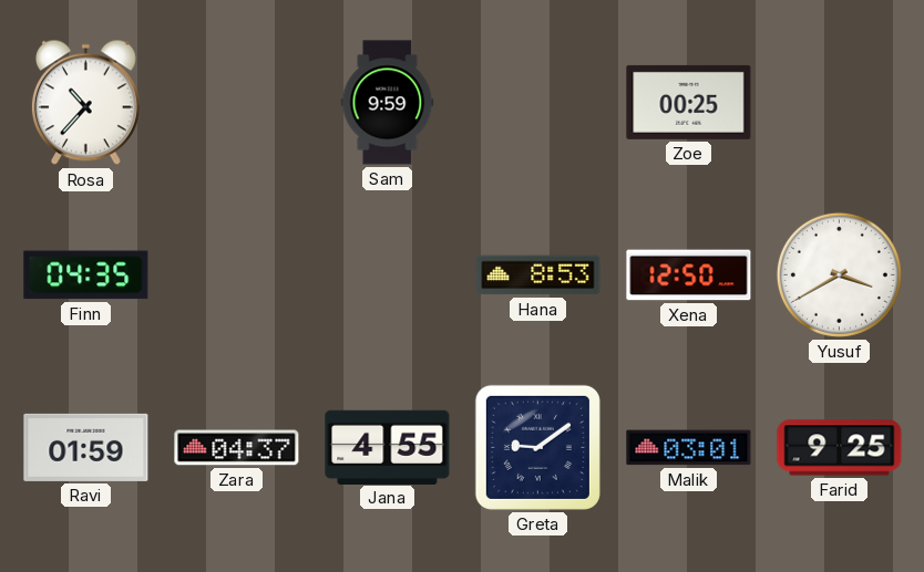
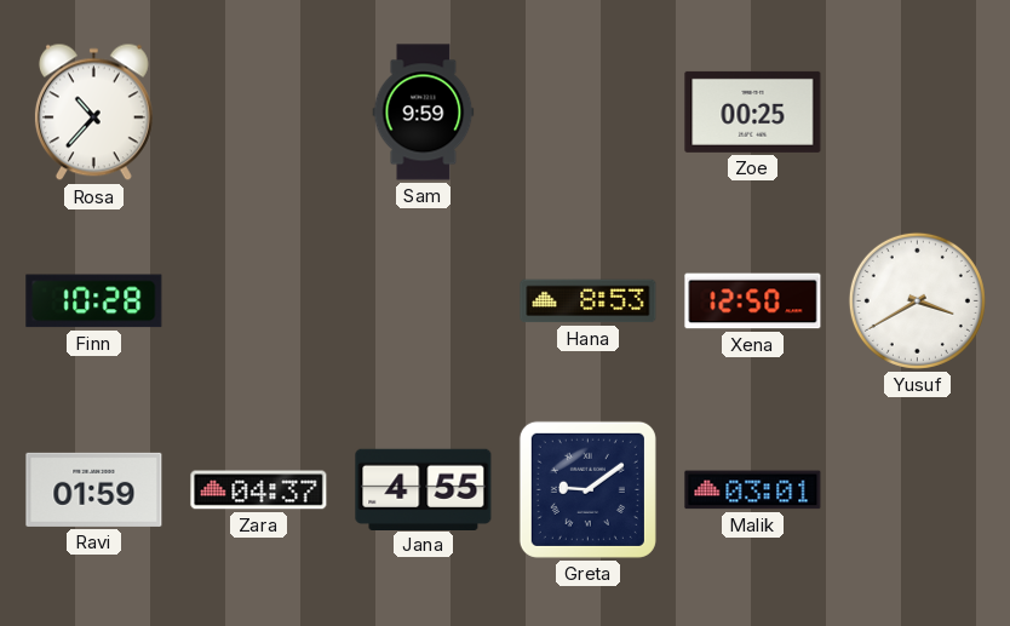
Finn: 04:35 -> 10:28
Farid: 9:25 -> none
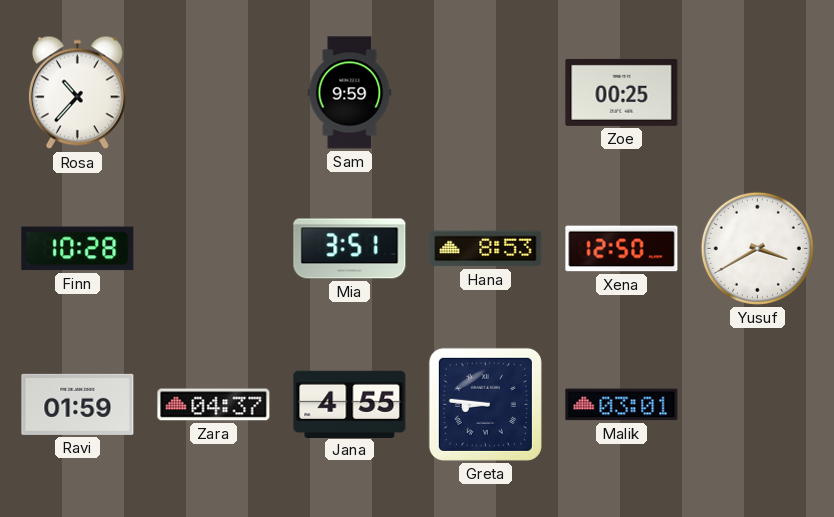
Mia: none -> 3:51
Greta: 9:09 -> 8:46
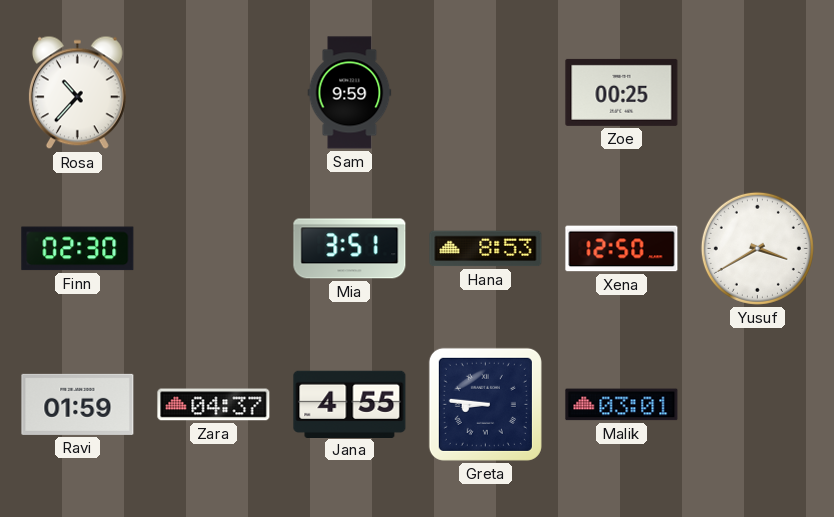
Finn: 10:28 -> 02:30
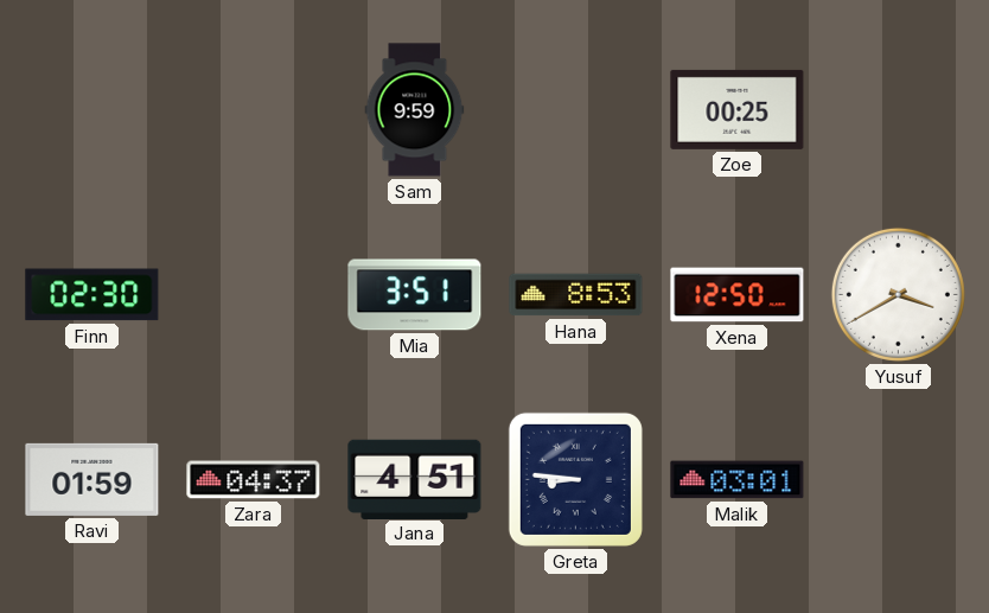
Rosa: 10:37 -> none
Jana: 4:55 -> 4:51
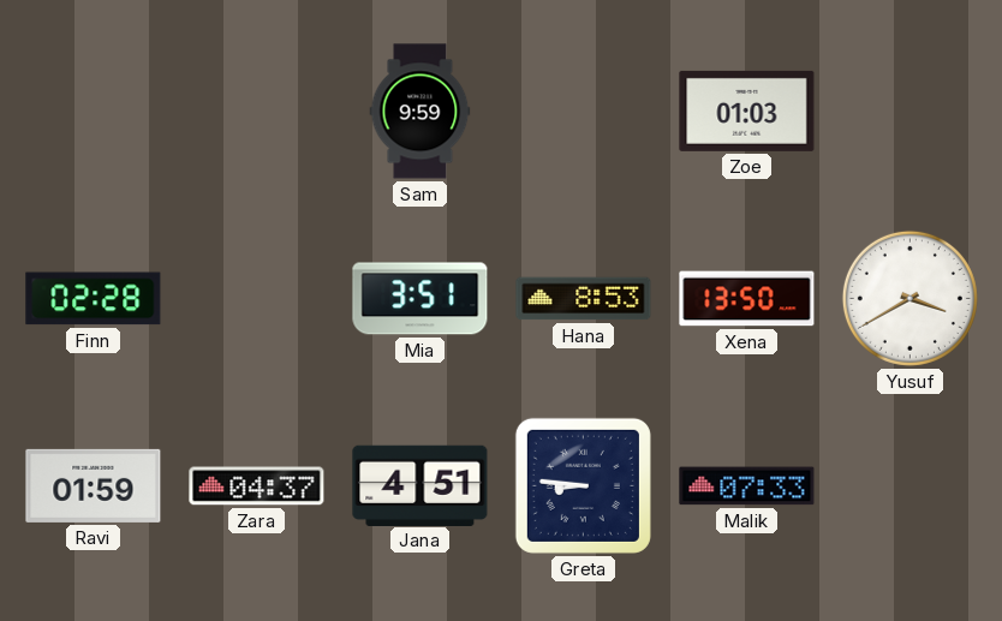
Zoe: 00:25 -> 01:03
Finn: 02:30 -> 02:28
Xena: 12:50 -> 13:50
Malik: 03:01 -> 07:33
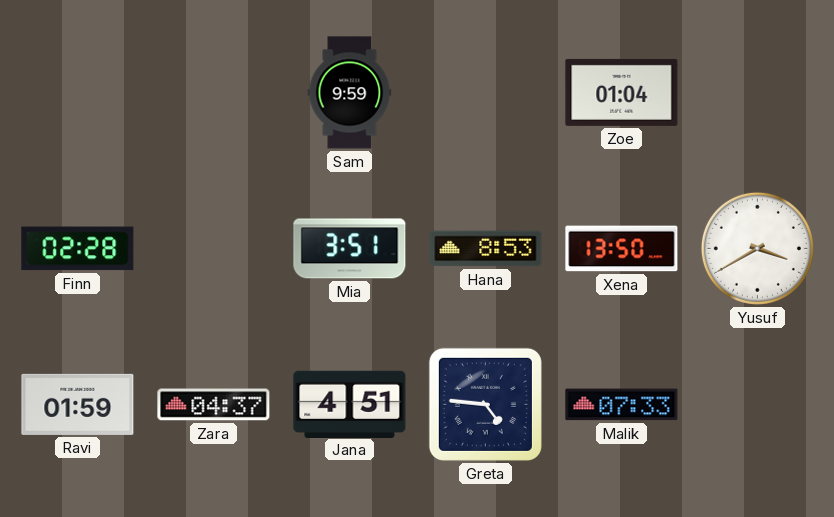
Zoe: 01:03 -> 01:04
Greta: 8:46 -> 4:46
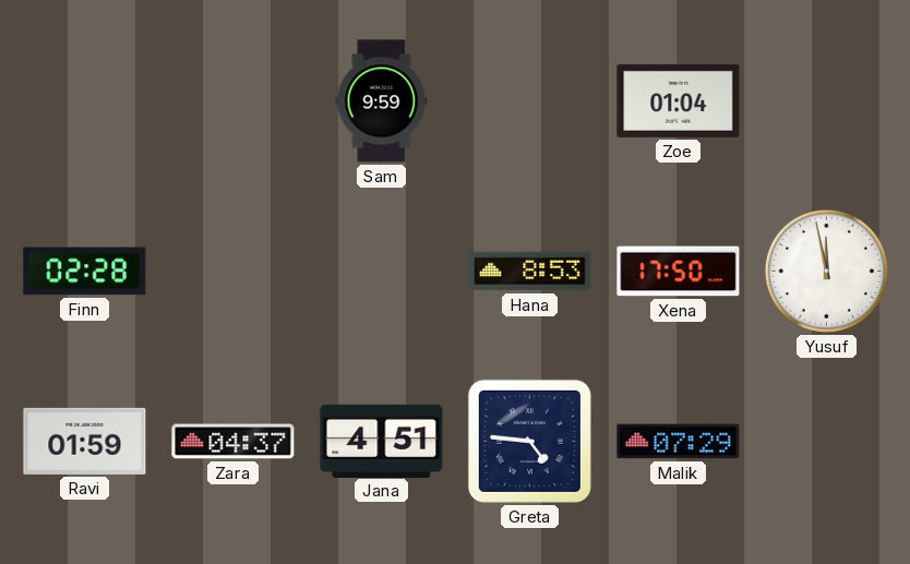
Mia: 3:51 -> none
Xena: 13:50 -> 17:50
Yusuf: 3:40 -> 11:58
Malik: 07:33 -> 07:29
